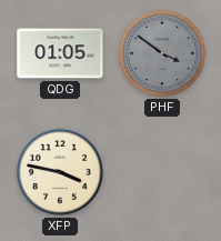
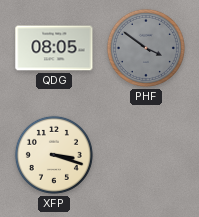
QDG: 01:05 -> 08:05
XFP: 3:47 -> 3:18
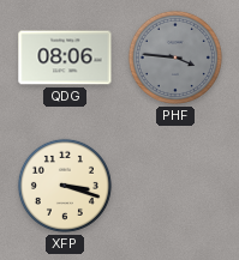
QDG: 08:05 -> 08:06
PHF: 3:51 -> 3:46
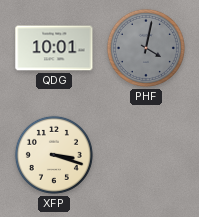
QDG: 08:06 -> 10:01
PHF: 3:46 -> 4:02
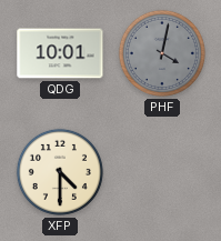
XFP: 3:18 -> 4:30
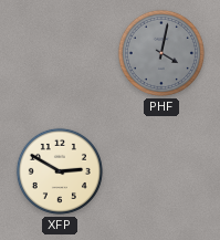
QDG: 10:01 -> none
XFP: 4:30 -> 2:50
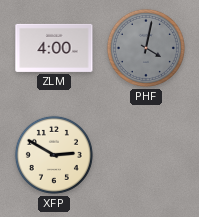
ZLM: none -> 4:00
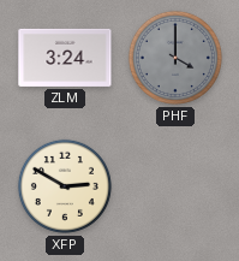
ZLM: 4:00 -> 3:24
PHF: 4:02 -> 4:00
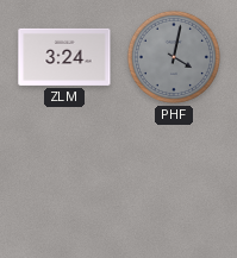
PHF: 4:00 -> 4:02
XFP: 2:50 -> none
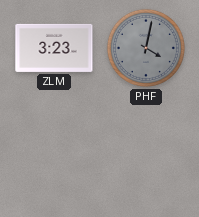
ZLM: 3:24 -> 3:23
